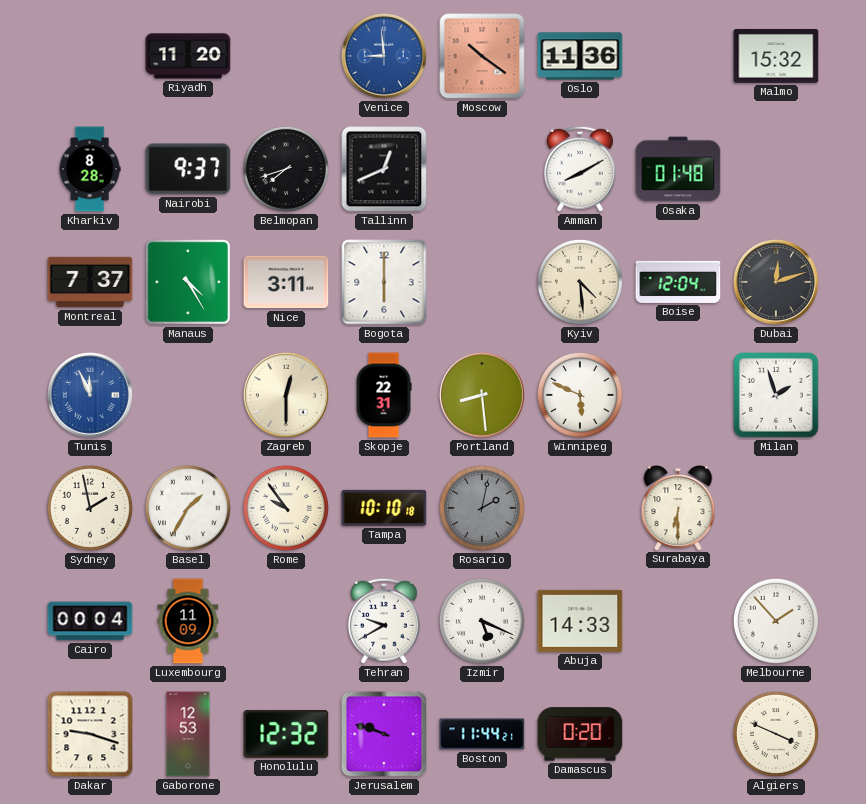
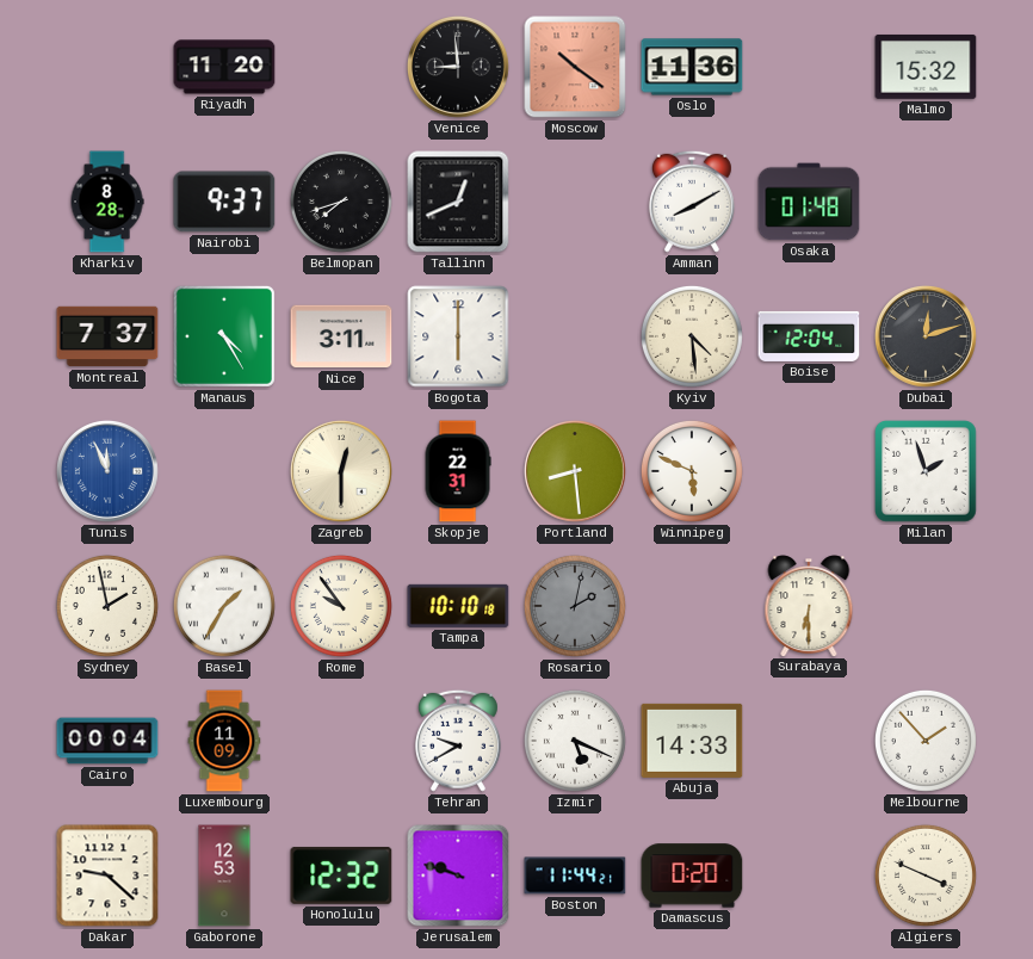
Venice dial: blue -> black
Dakar: 9:18 -> 9:22
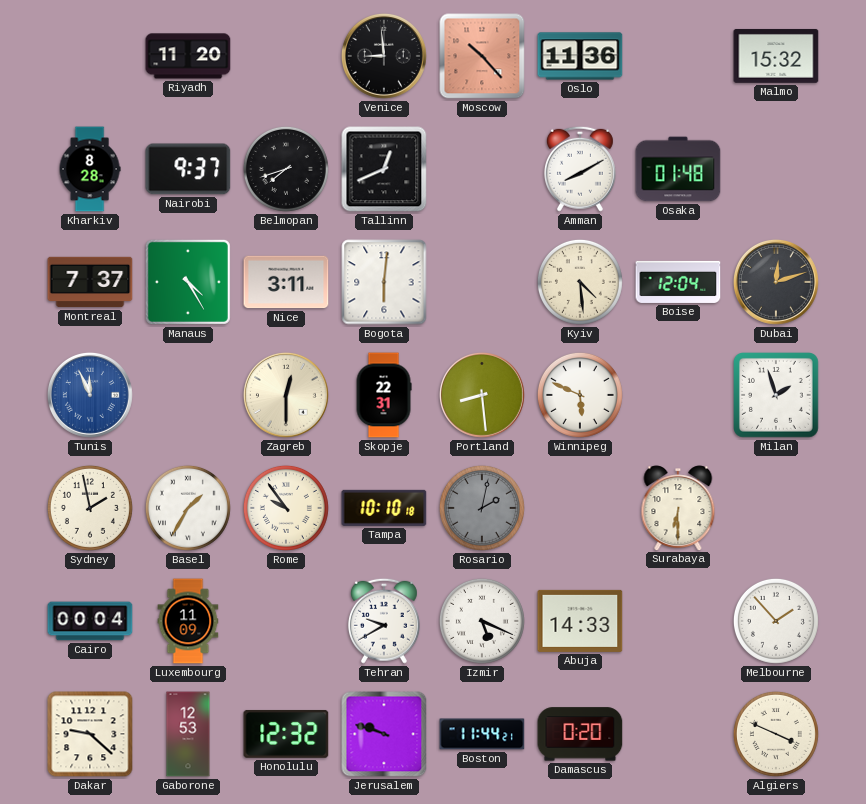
Moscow: 10:21 -> 10:23
Bogota: 6:00 -> 6:01
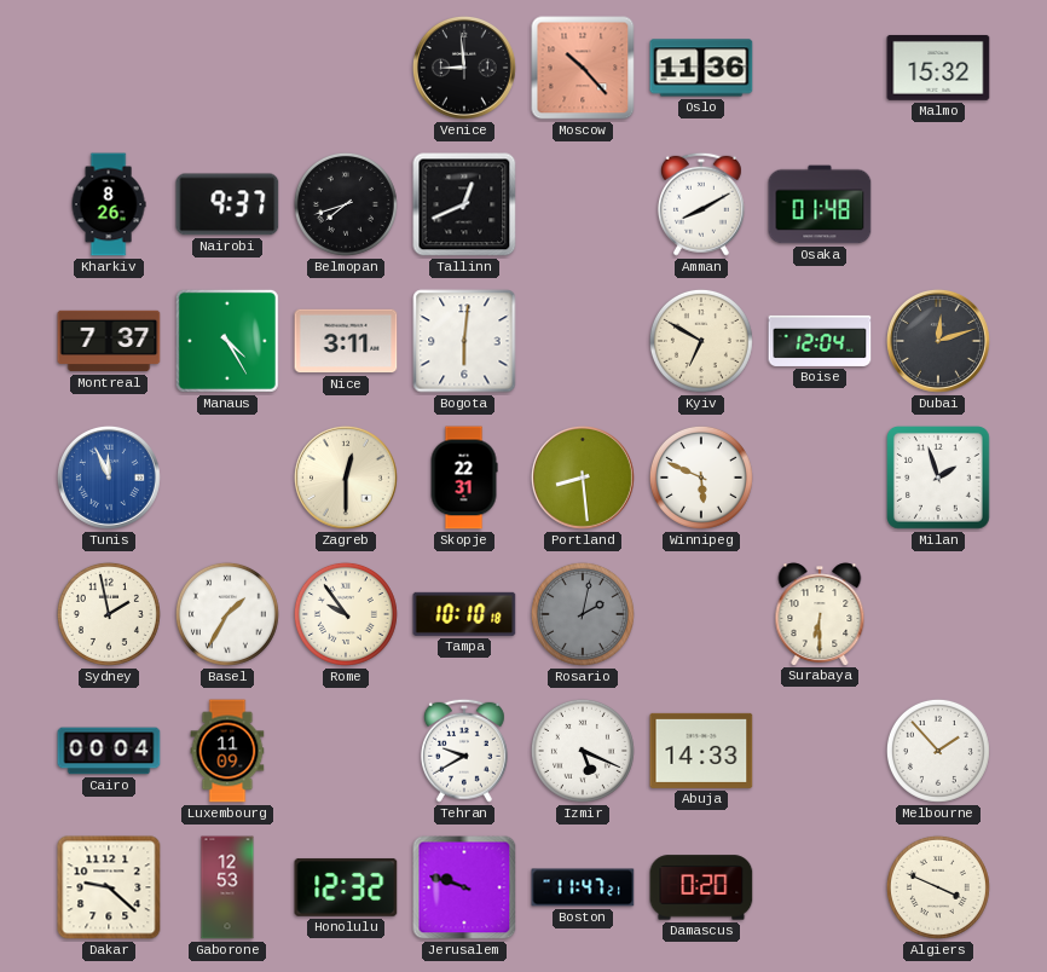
Riyadh: 11:20 -> none
Kharkiv: 8:28 -> 8:26
Kyiv: 4:29 -> 6:50
Boston: 11:44 -> 11:47
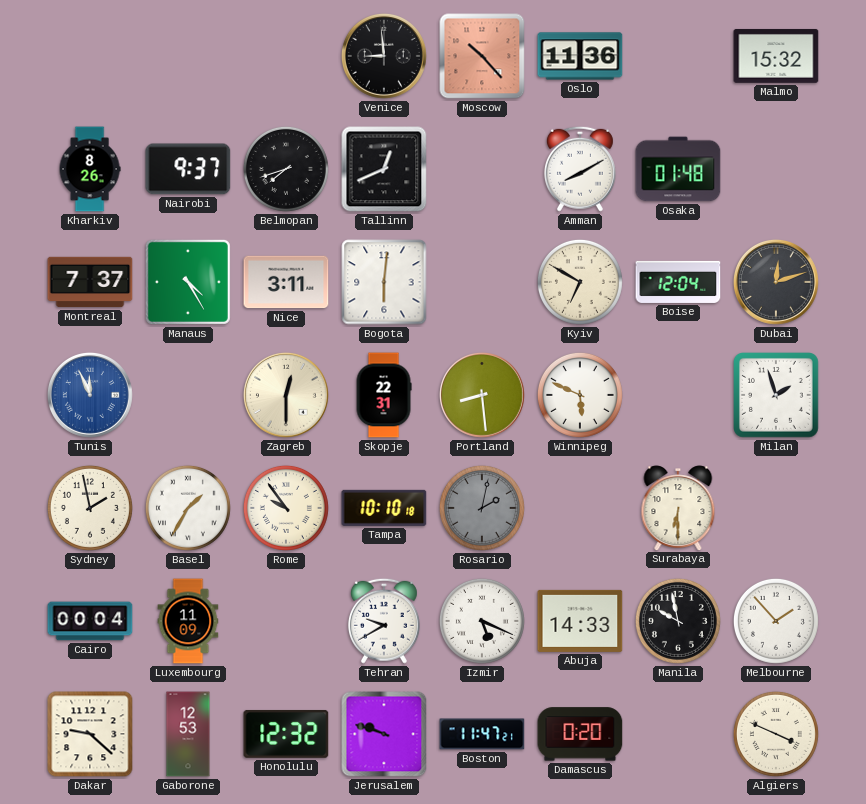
Manila: none -> 9:58
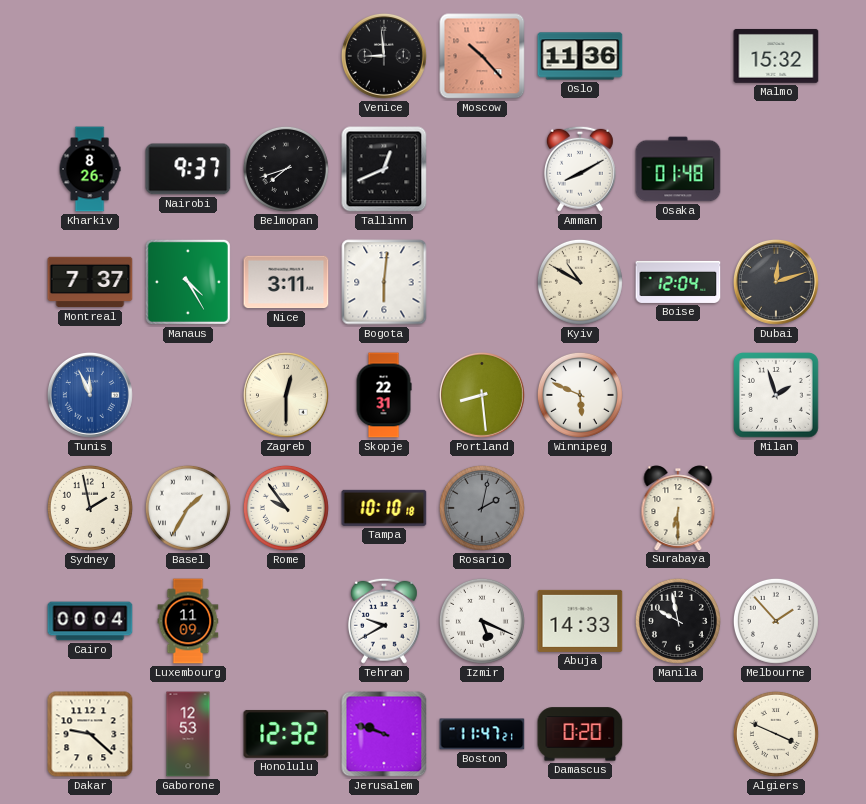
Kyiv: 6:50 -> 10:50
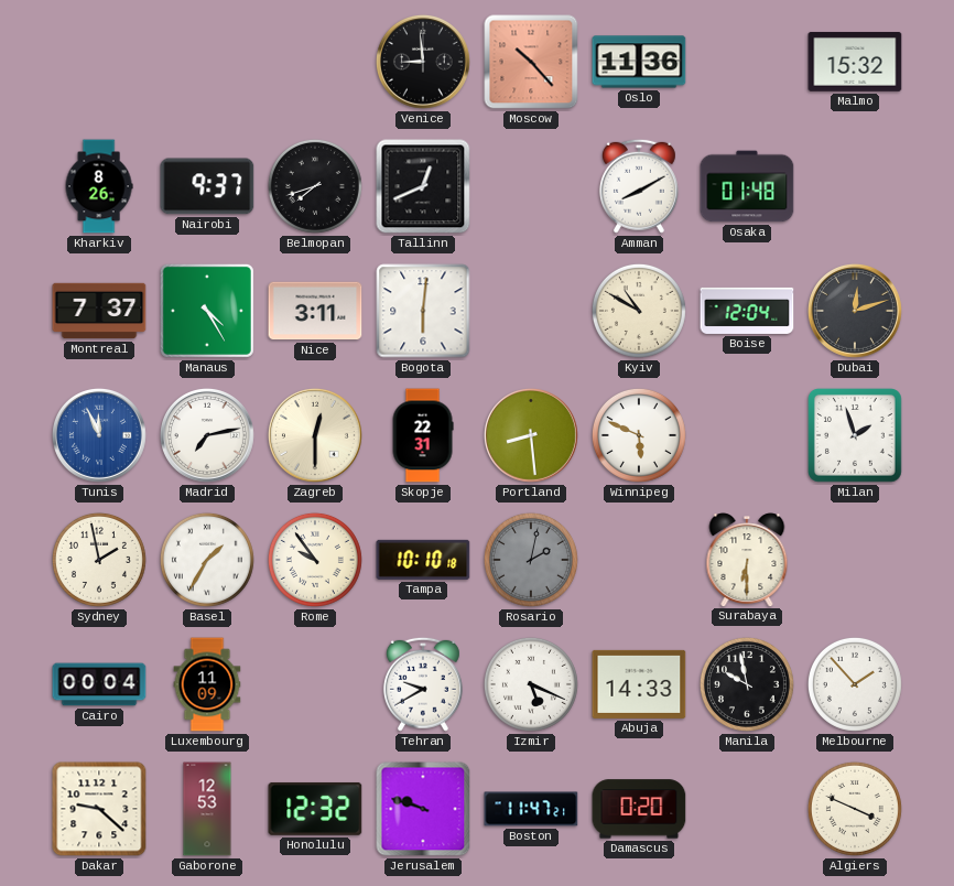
Madrid: none -> 7:13
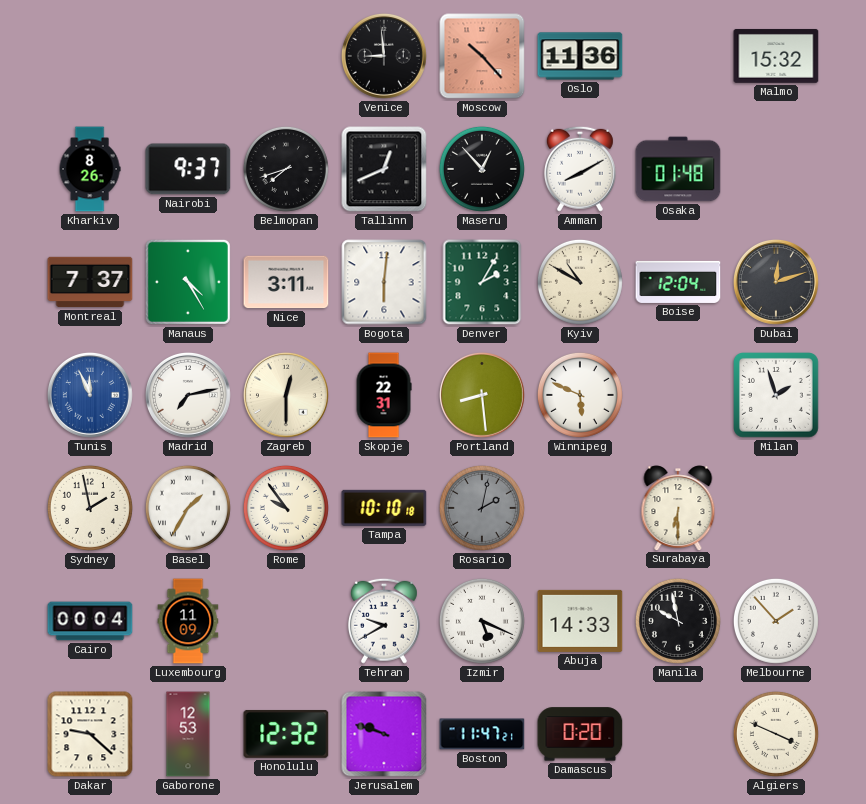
Maseru: none -> 12:53
Denver: none -> 2:05
